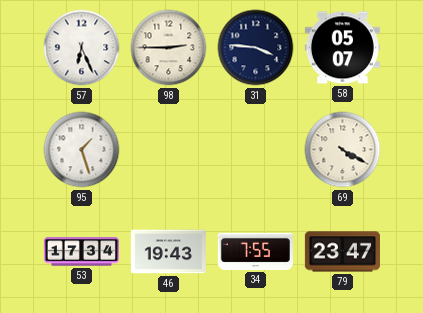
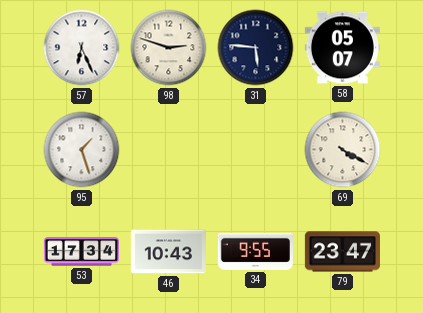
98: 2:45 -> 2:48
31: 3:46 -> 5:46
46: 19:43 -> 10:43
34: 7:55 -> 9:55
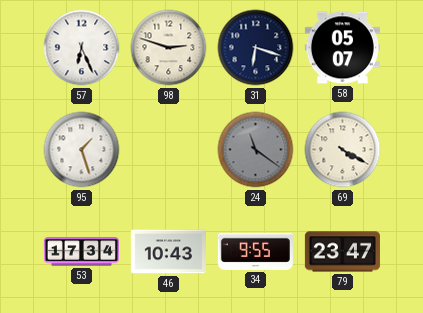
31: 5:46 -> 6:18
24: none -> 11:21
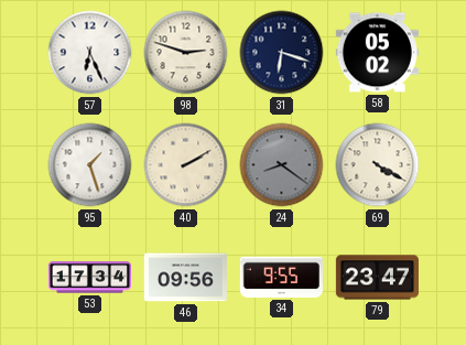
58: 05:07 -> 05:02
40: none -> 2:10
24: 11:21 -> 8:21
46: 10:43 -> 09:56
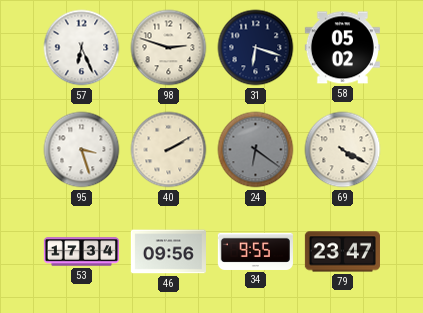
95: 1:27 -> 3:27
24: 8:21 -> 6:21
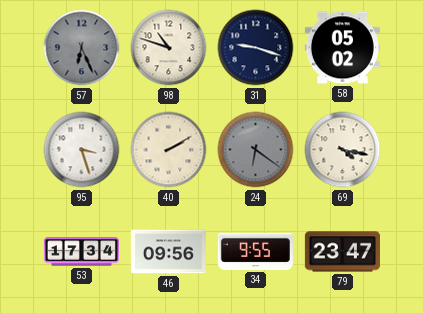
57 dial: white -> grey
98: 2:48 -> 10:48
31: 6:18 -> 9:18
69: 4:20 -> 4:17
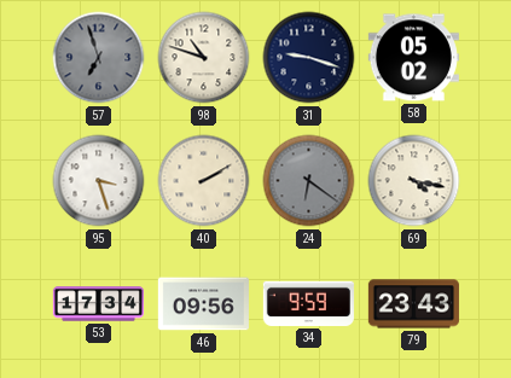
57: 6:26 -> 6:57
34: 9:55 -> 9:59
79: 23:47 -> 23:43
